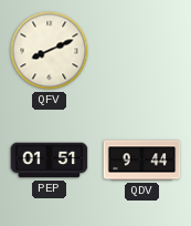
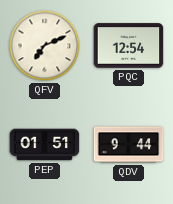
QFV: 8:11 -> 7:11
PQC: none -> 12:54
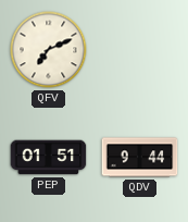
PQC: 12:54 -> none
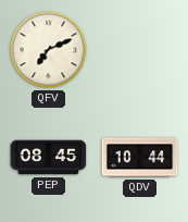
PEP: 01:51 -> 08:45
QDV: 9:44 -> 10:44
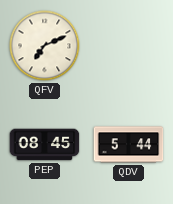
QDV: 10:44 -> 5:44
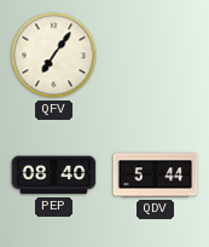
QFV: 7:11 -> 7:06
PEP: 08:45 -> 08:40
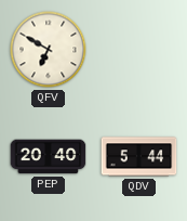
QFV: 7:06 -> 6:50
PEP: 08:40 -> 20:40
